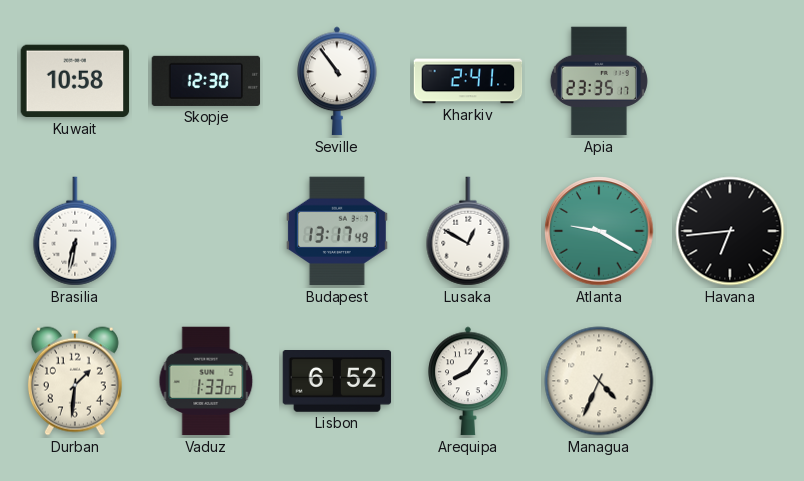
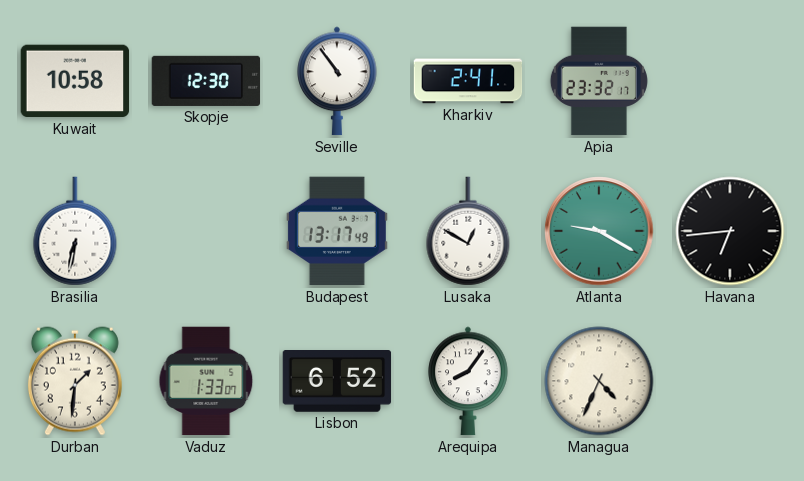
Apia: 23:35 -> 23:32
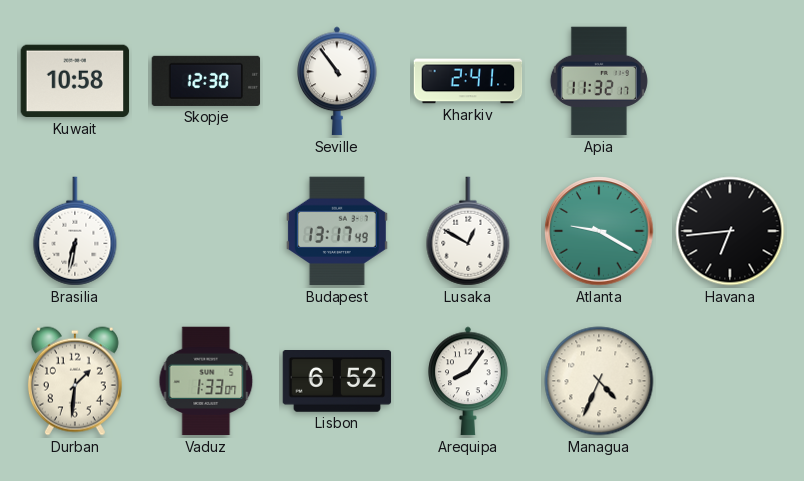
Apia: 23:32 -> 11:32
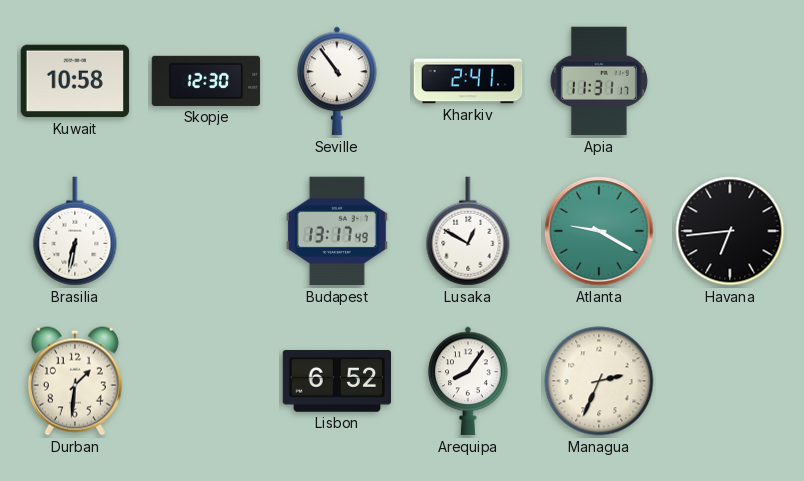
Apia: 11:32 -> 11:31
Vaduz: 1:33 -> none
Managua: 4:34 -> 2:34
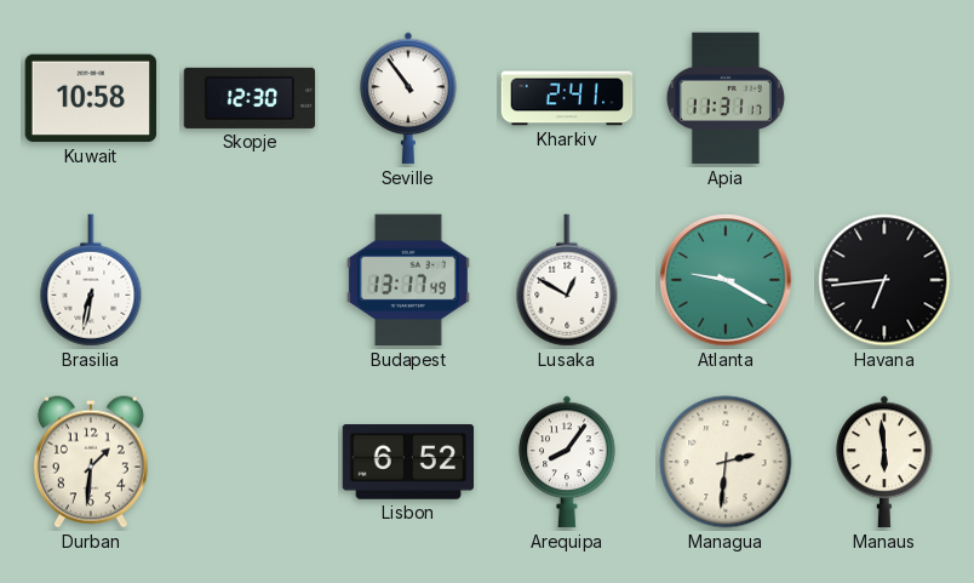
Managua: 2:34 -> 2:31
Manaus: none -> 5:59
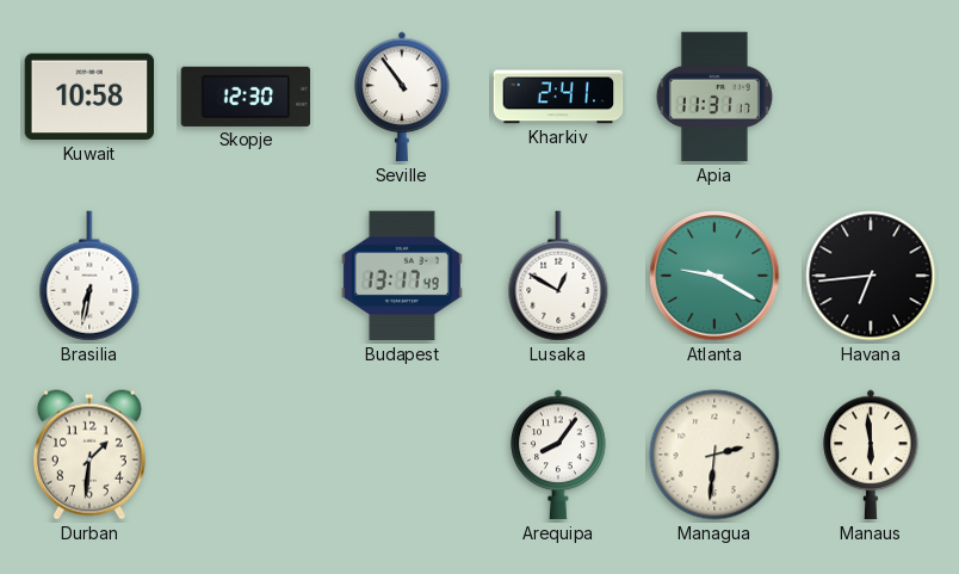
Lisbon: 6:52 -> none
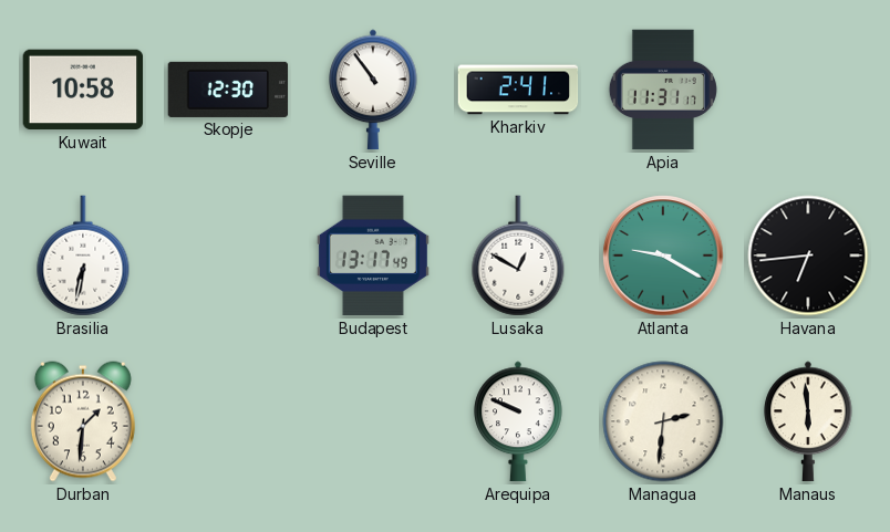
Arequipa: 8:06 -> 9:49
